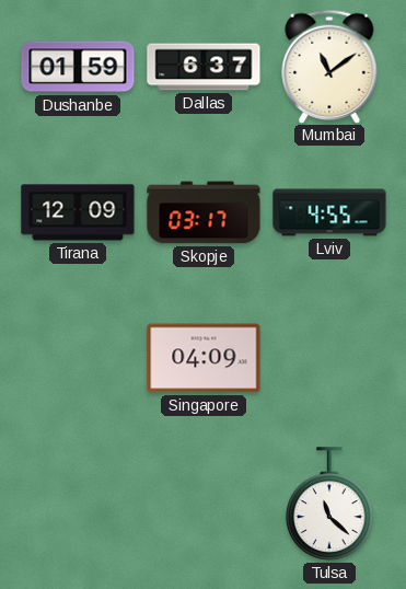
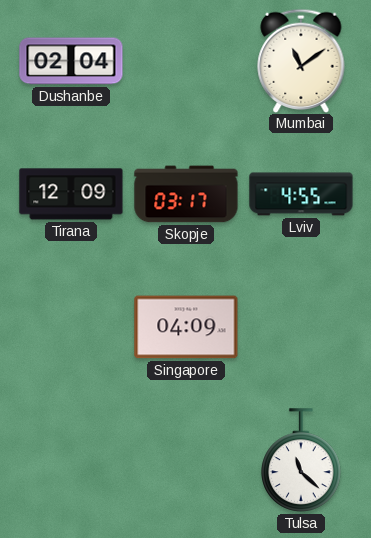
Dushanbe: 01:59 -> 02:04
Dallas: 6:37 -> none
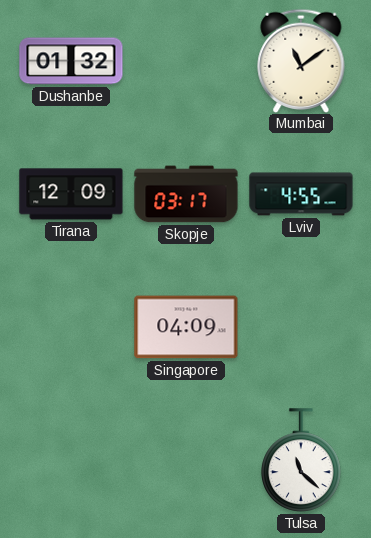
Dushanbe: 02:04 -> 01:32
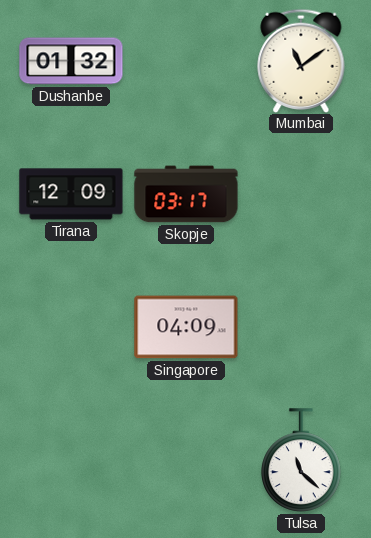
Lviv: 4:55 -> none
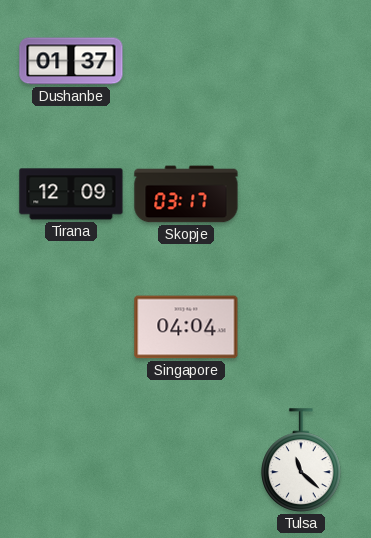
Dushanbe: 01:32 -> 01:37
Mumbai: 11:09 -> none
Singapore: 04:09 -> 04:04
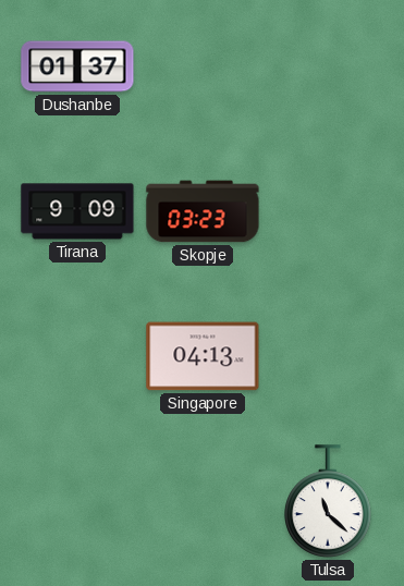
Tirana: 12:09 -> 9:09
Skopje: 03:17 -> 03:23
Singapore: 04:04 -> 04:13
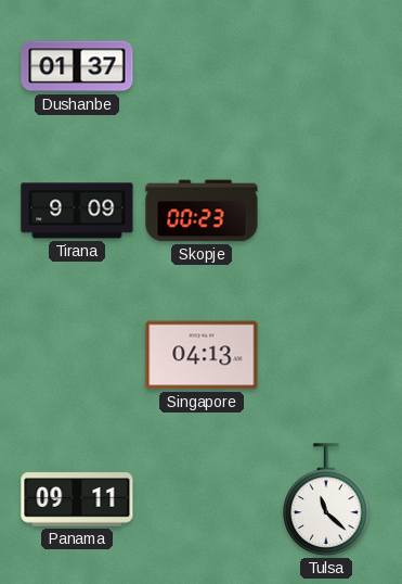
Skopje: 03:23 -> 00:23
Panama: none -> 09:11
